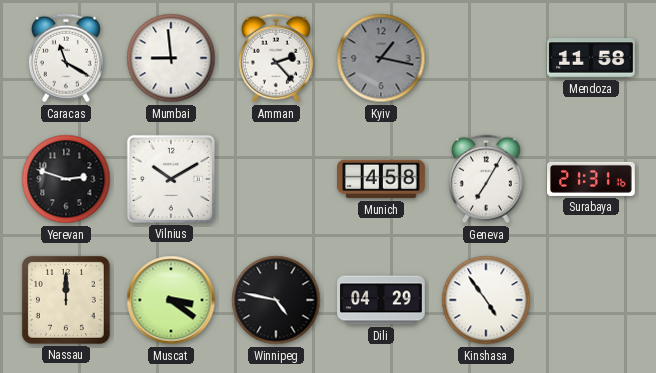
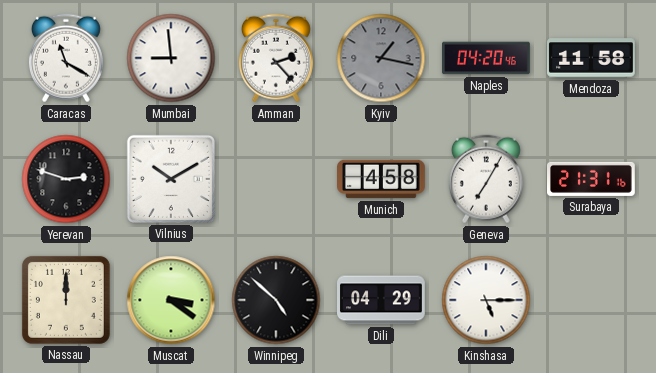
Naples: none -> 04:20
Winnipeg: 4:47 -> 4:52
Kinshasa: 4:54 -> 5:15
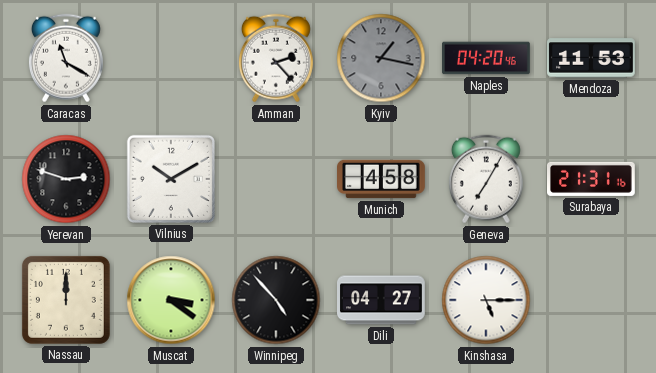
Mumbai: 8:59 -> none
Mendoza: 11:58 -> 11:53
Winnipeg: 4:52 -> 4:53
Dili: 04:29 -> 04:27
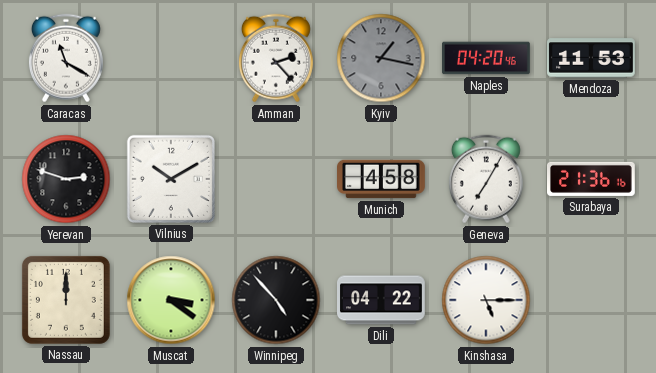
Surabaya: 21:31 -> 21:36
Dili: 04:27 -> 04:22
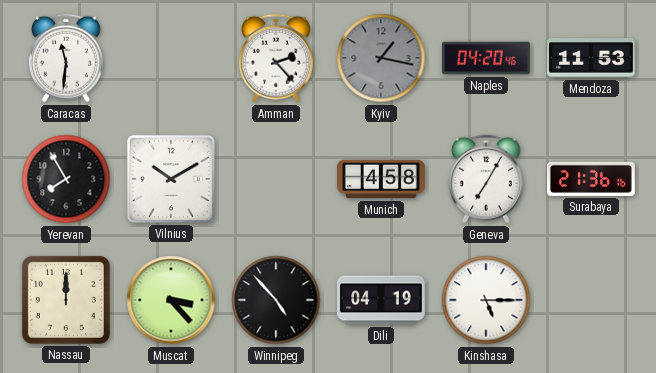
Caracas: 11:20 -> 11:31
Yerevan: 2:48 -> 7:55
Muscat: 3:21 -> 3:23
Dili: 04:22 -> 04:19
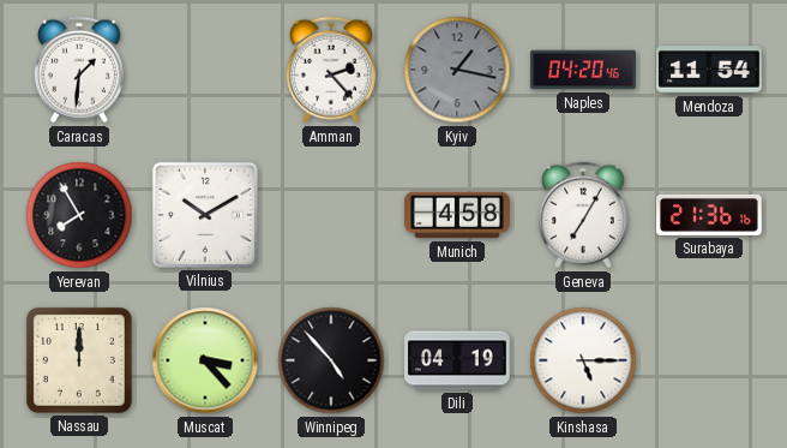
Caracas: 11:31 -> 1:31
Mendoza: 11:53 -> 11:54
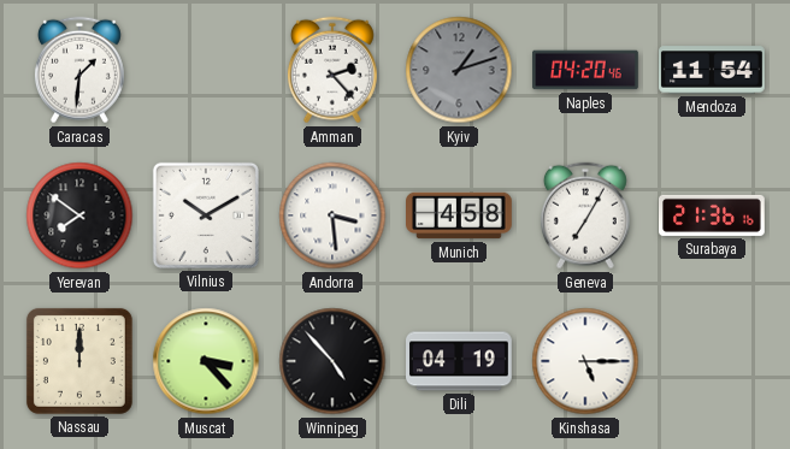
Kyiv: 1:17 -> 1:12
Yerevan: 7:55 -> 7:51
Andorra: none -> 3:29
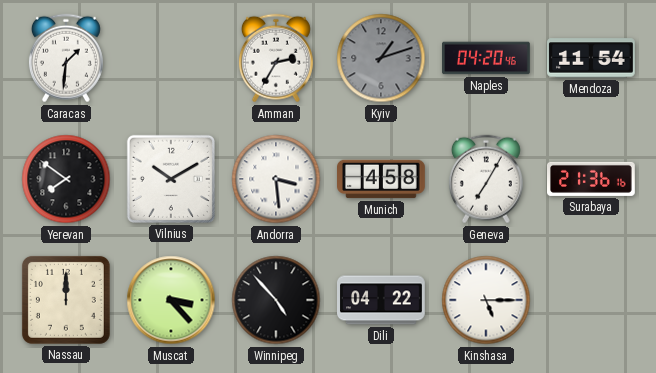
Amman: 2:23 -> 2:35
Dili: 04:19 -> 04:22
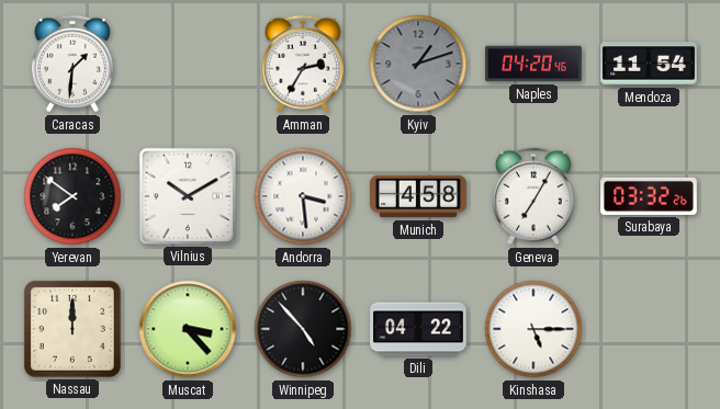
Surabaya: 21:36 -> 03:32
